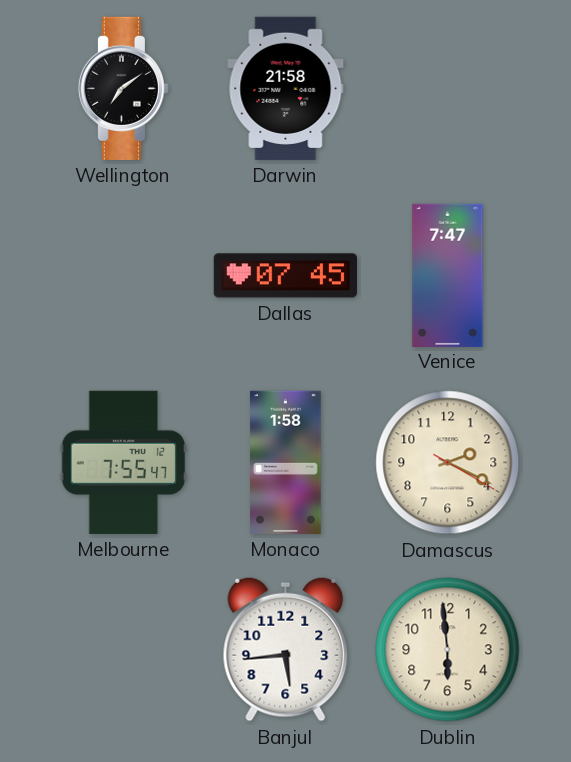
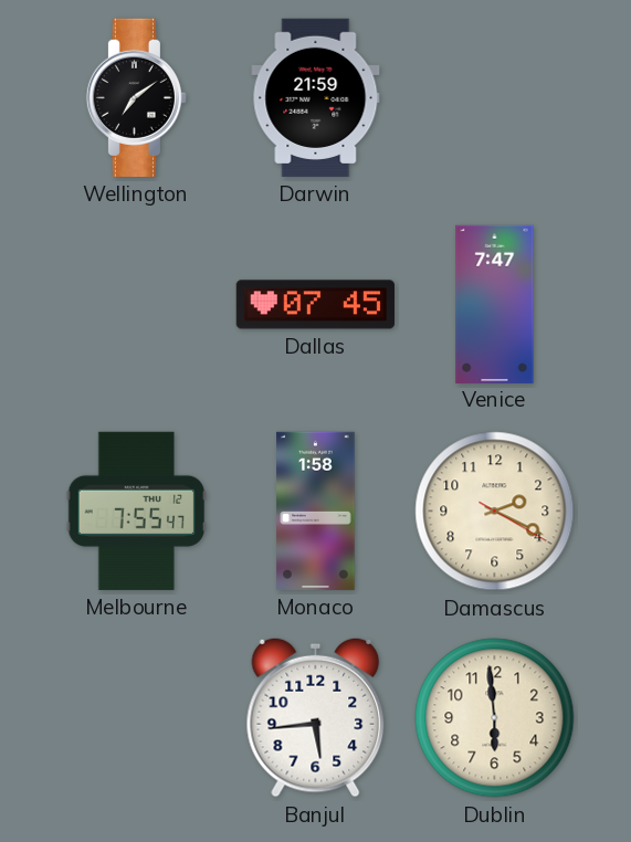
Darwin: 21:58 -> 21:59
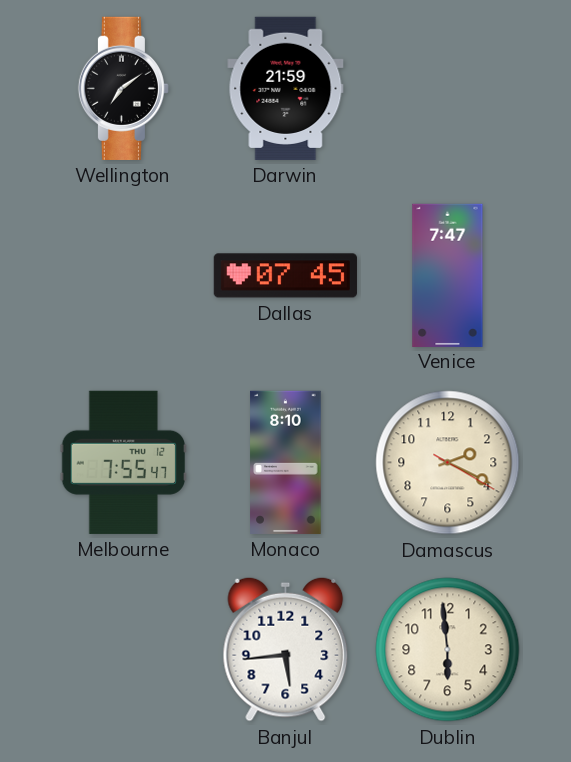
Monaco: 1:58 -> 8:10
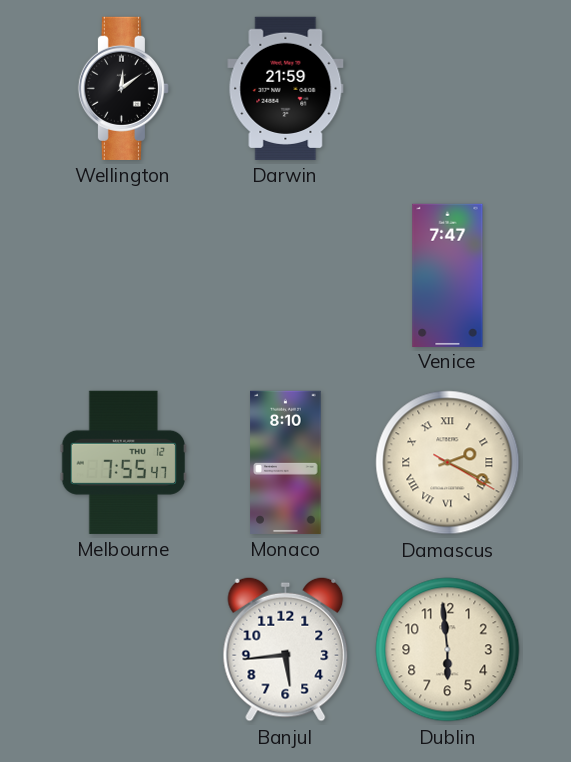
Wellington: 7:09 -> 12:09
Dallas: 07:45 -> none
Damascus numerals: Arabic -> Roman
